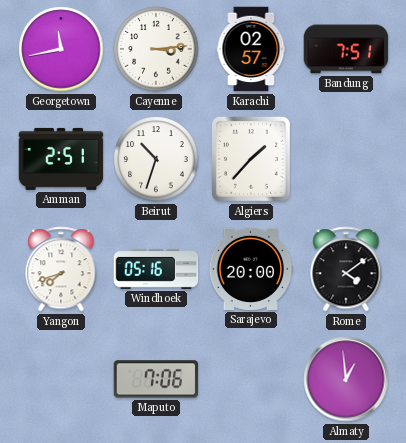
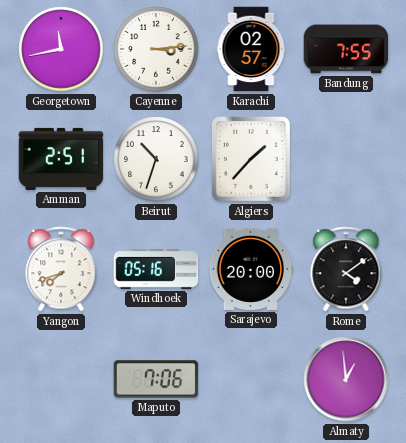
Bandung: 7:51 -> 7:55
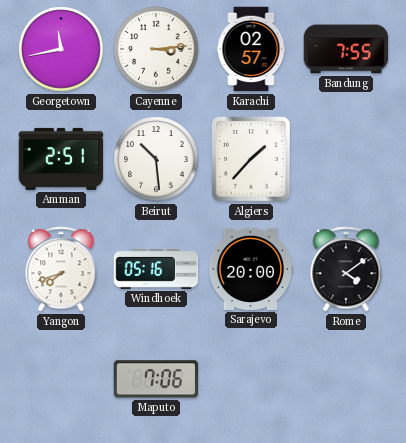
Beirut: 10:33 -> 10:29
Almaty: 12:59 -> none
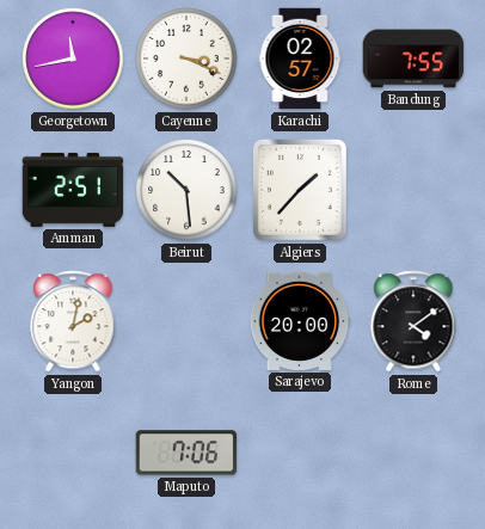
Cayenne: 3:14 -> 3:19
Yangon: 7:42 -> 2:02
Windhoek: 05:16 -> none
